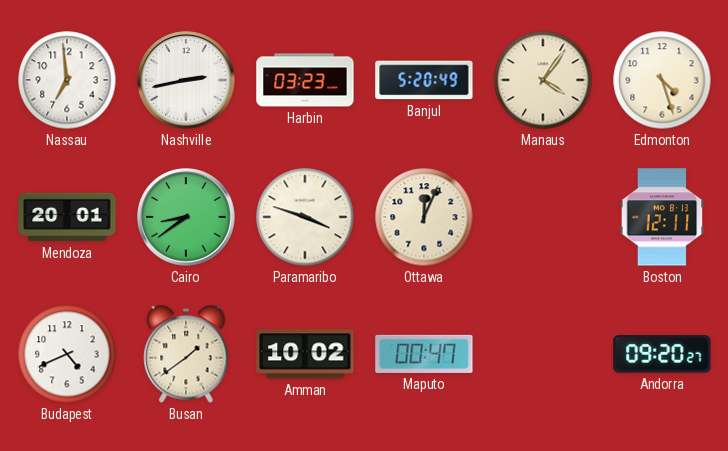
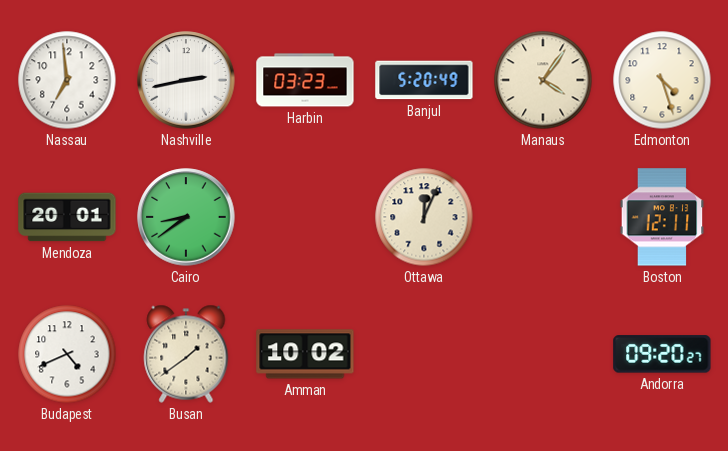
Paramaribo: 3:48 -> none
Maputo: 00:47 -> none
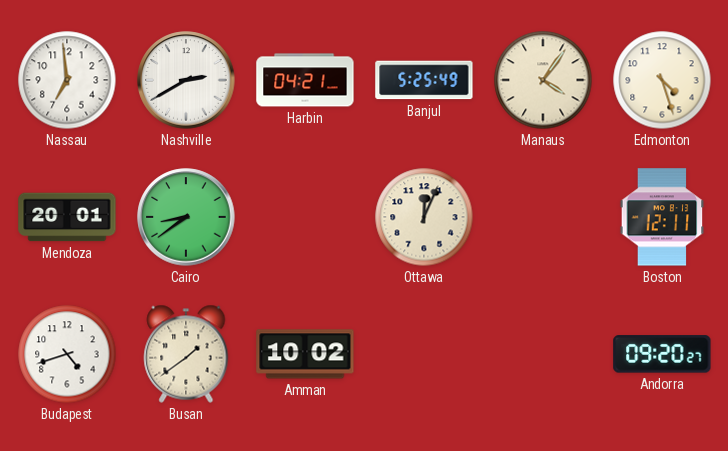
Nashville: 2:43 -> 2:40
Harbin: 03:23 -> 04:21
Banjul: 5:20 -> 5:25
Budapest: 4:41 -> 4:42
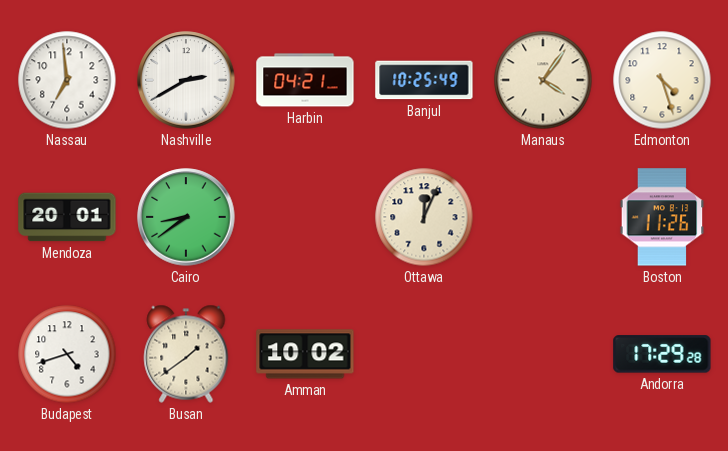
Banjul: 5:25 -> 10:25
Boston: 12:11 -> 11:26
Andorra: 09:20 -> 17:29
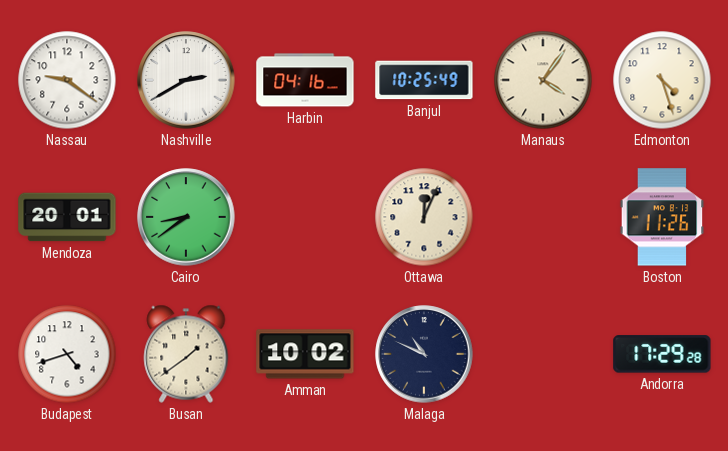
Nassau: 6:59 -> 9:21
Harbin: 04:21 -> 04:16
Malaga: none -> 10:49
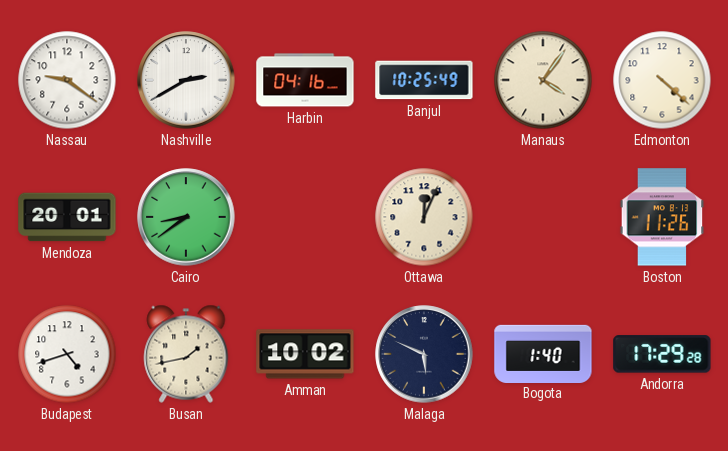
Edmonton: 4:27 -> 4:22
Busan: 1:39 -> 1:43
Malaga: 10:49 -> 5:49
Bogota: none -> 1:40
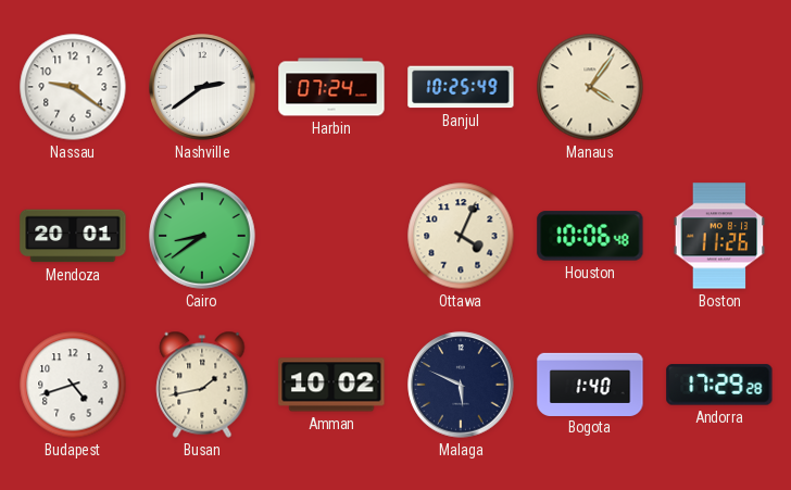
Nashville: 2:40 -> 2:39
Harbin: 04:16 -> 07:24
Edmonton: 4:22 -> none
Ottawa: 12:04 -> 4:04
Houston: none -> 10:06
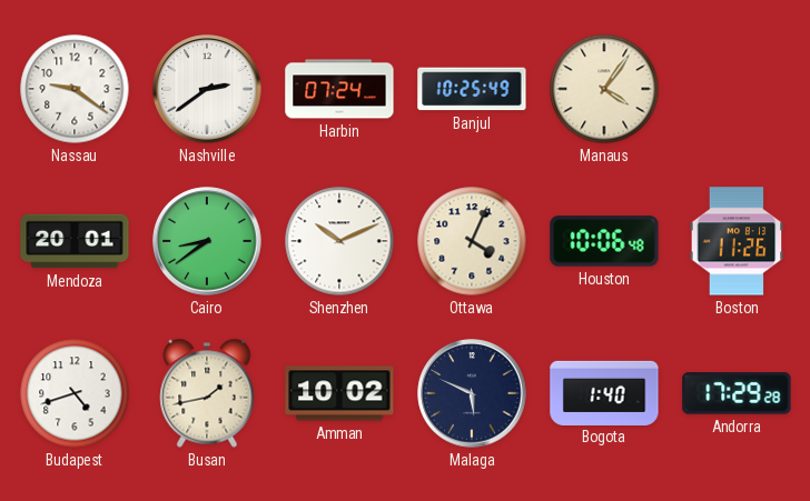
Shenzhen: none -> 10:11
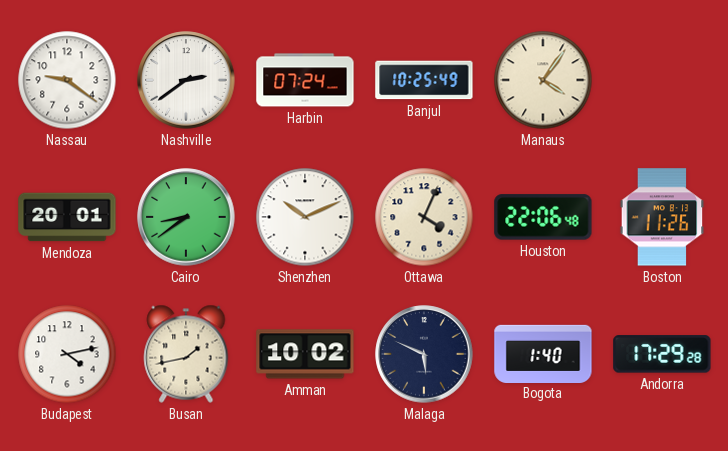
Houston: 10:06 -> 22:06
Budapest: 4:42 -> 4:13
